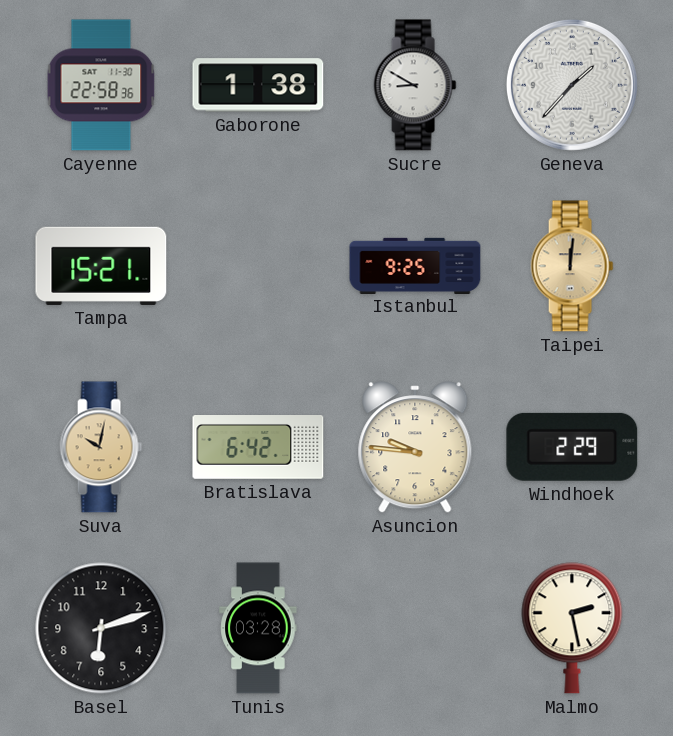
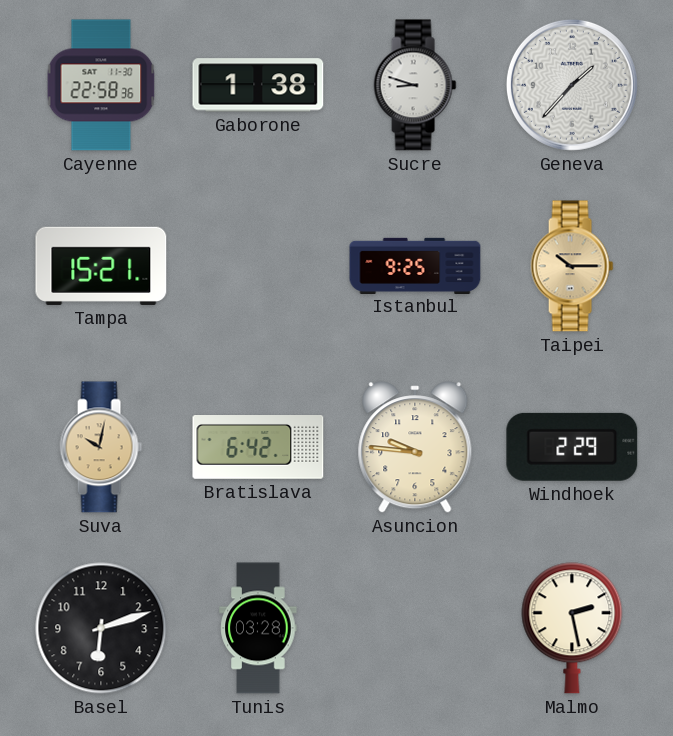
Sucre: 8:50 -> 8:48
Taipei: 12:01 -> 10:15
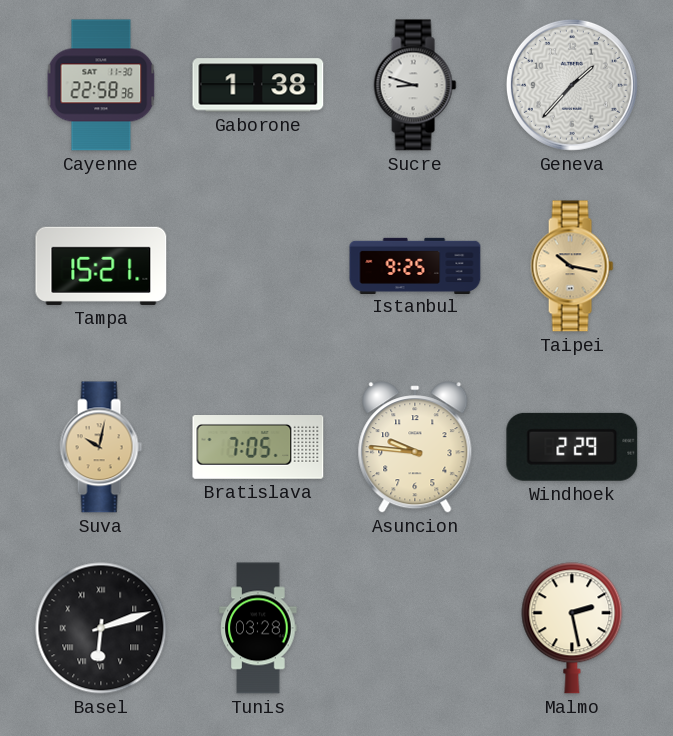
Taipei: 10:15 -> 10:17
Bratislava: 6:42 -> 7:05
Basel numerals: Arabic -> Roman
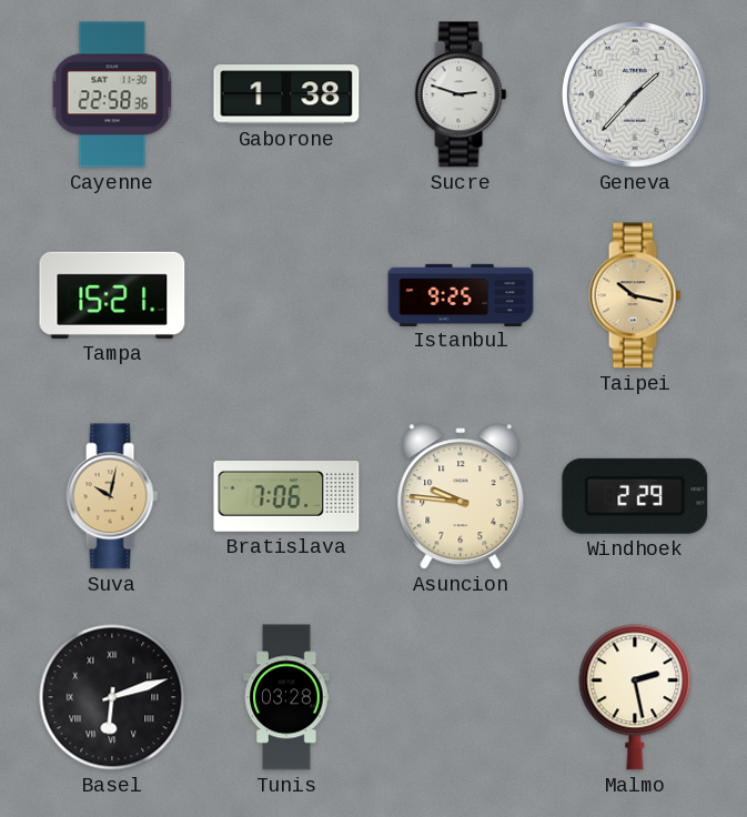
Sucre: 8:48 -> 2:48
Bratislava: 7:05 -> 7:06
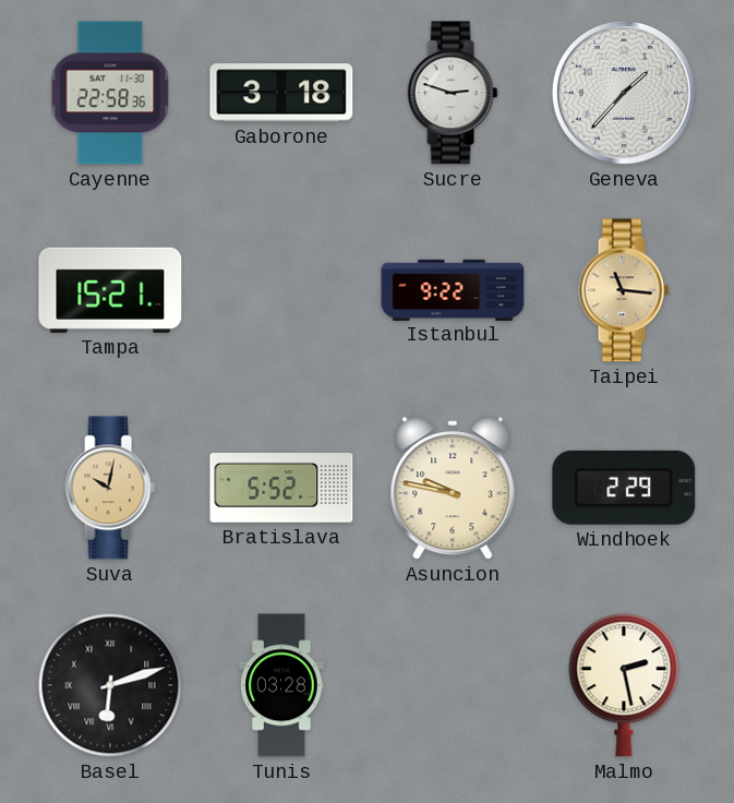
Gaborone: 1:38 -> 3:18
Istanbul: 9:25 -> 9:22
Taipei: 10:17 -> 11:16
Bratislava: 7:06 -> 5:52
Asuncion: 9:46 -> 9:47
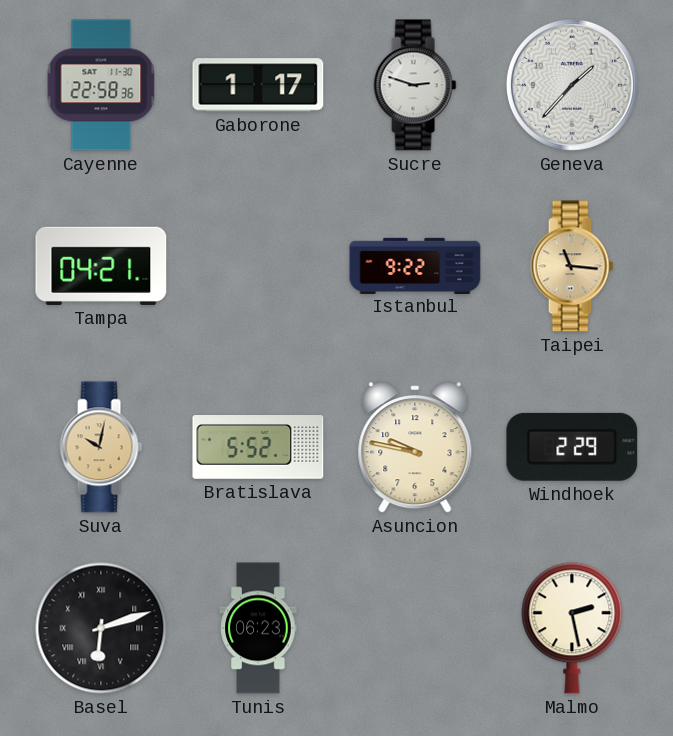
Gaborone: 3:18 -> 1:17
Tampa: 15:21 -> 04:21
Tunis: 03:28 -> 06:23
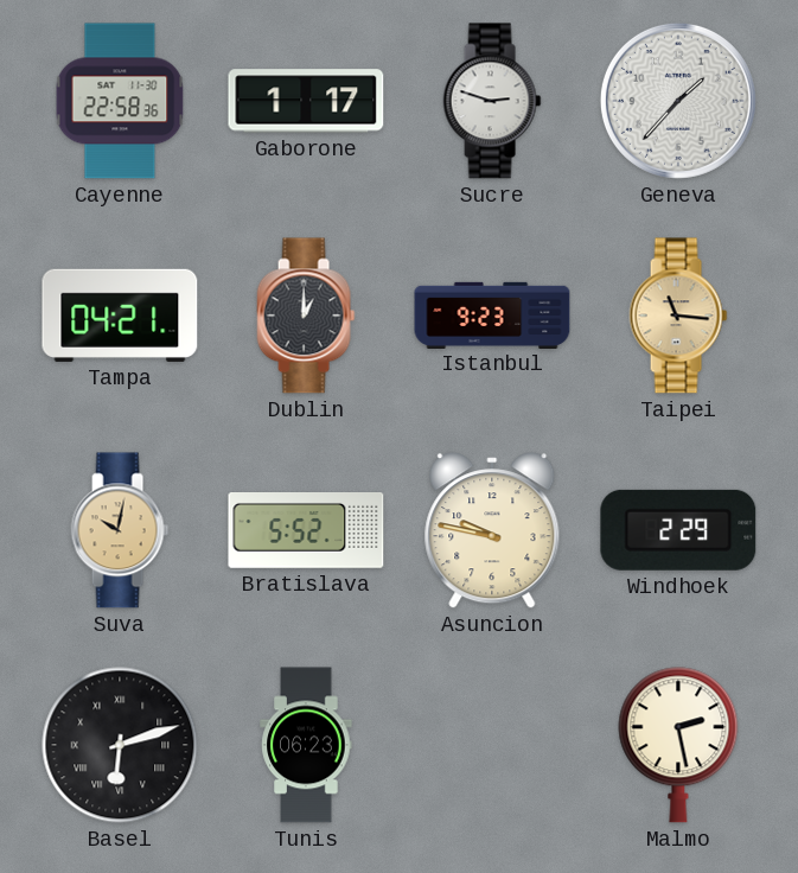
Dublin: none -> 1:00
Istanbul: 9:22 -> 9:23
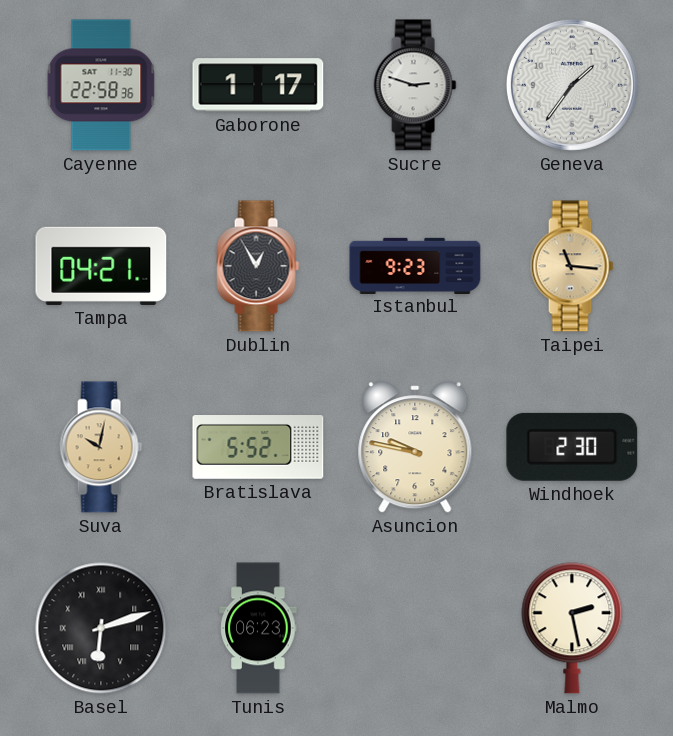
Geneva: 1:37 -> 1:36
Dublin: 1:00 -> 12:55
Windhoek: 2:29 -> 2:30
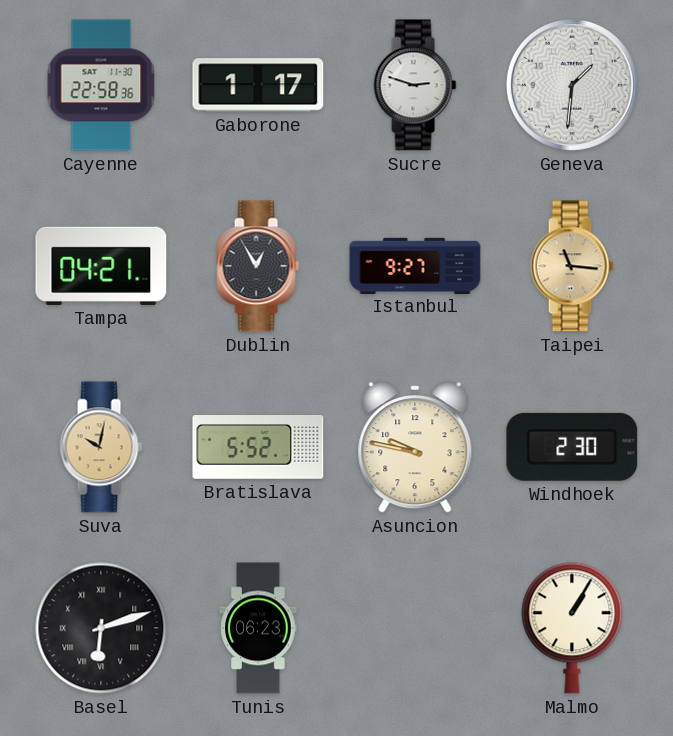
Geneva: 1:36 -> 1:31
Istanbul: 9:23 -> 9:27
Malmo: 2:28 -> 1:05
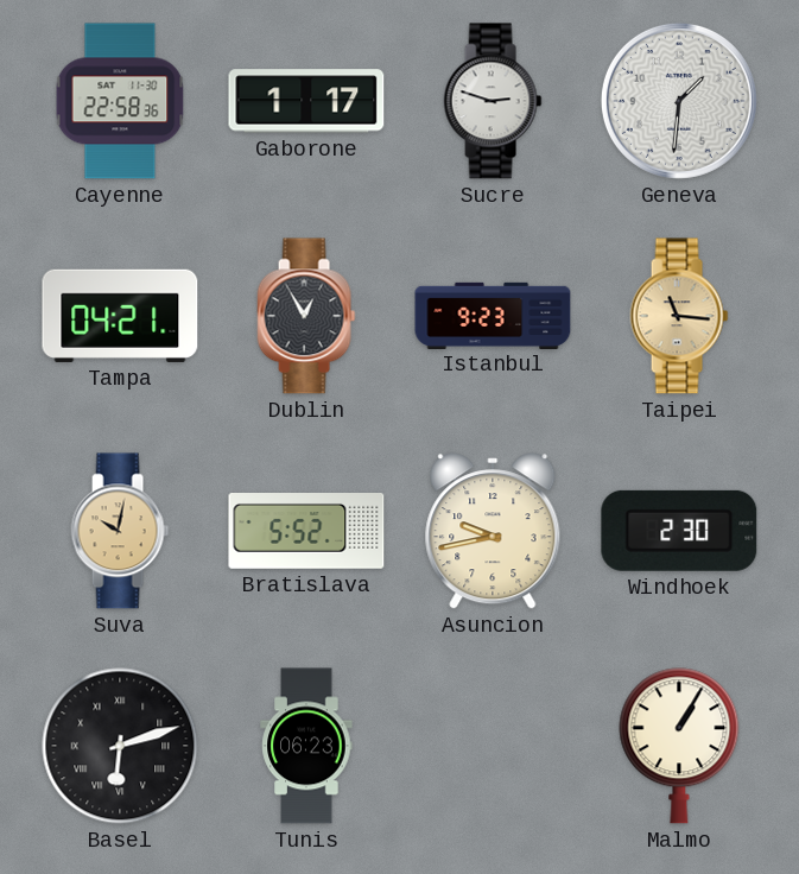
Istanbul: 9:27 -> 9:23
Asuncion: 9:47 -> 9:43
